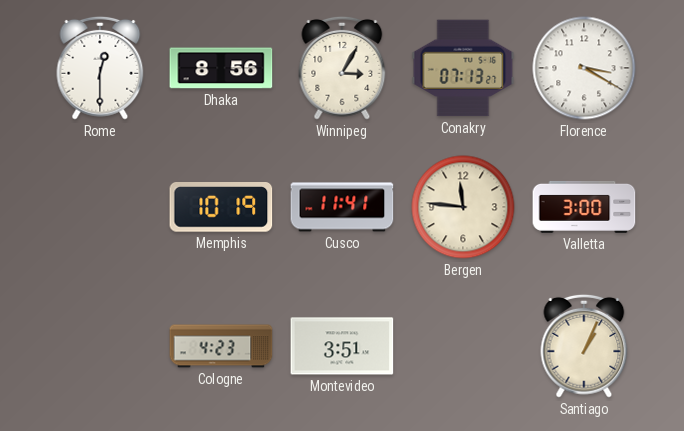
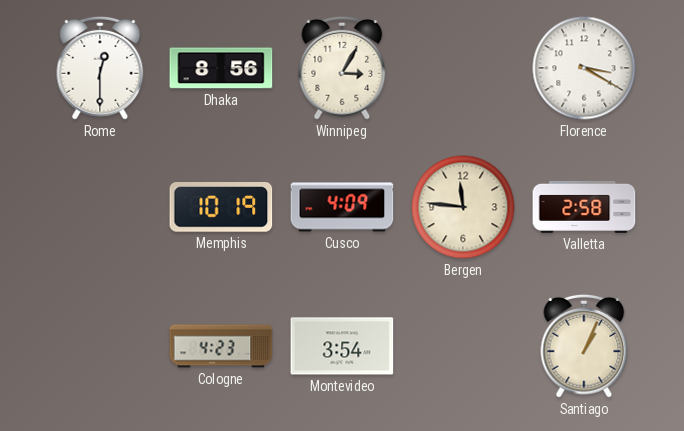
Conakry: 07:13 -> none
Cusco: 11:41 -> 4:09
Valletta: 3:00 -> 2:58
Montevideo: 3:51 -> 3:54
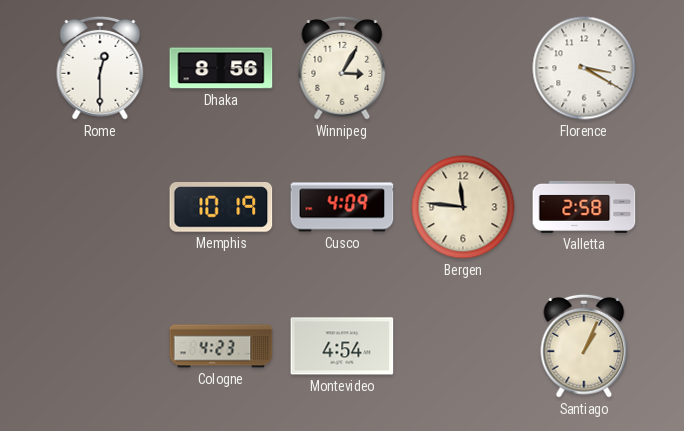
Montevideo: 3:54 -> 4:54
